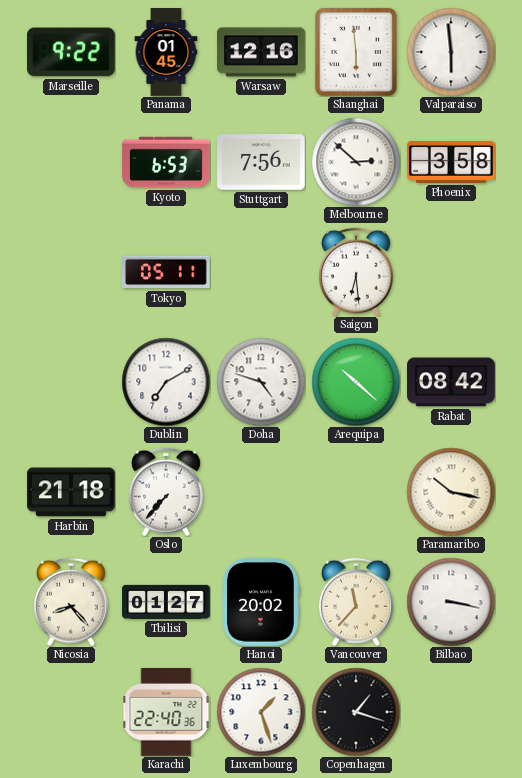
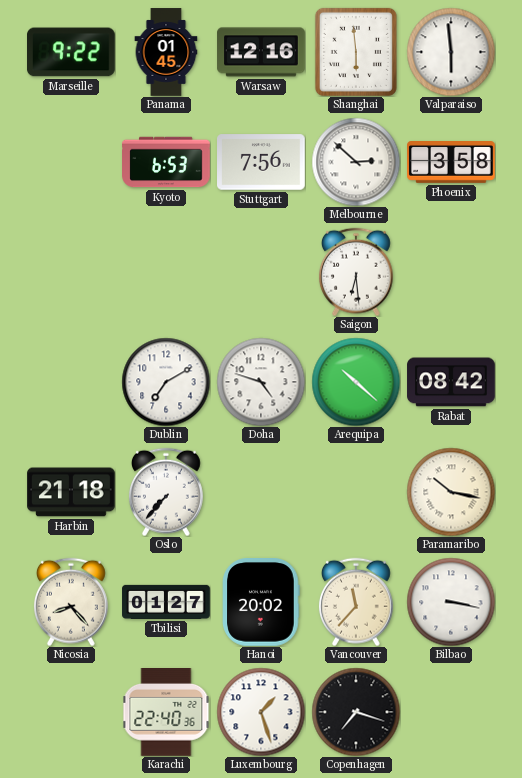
Tokyo: 05:11 -> none
Copenhagen: 1:18 -> 7:18
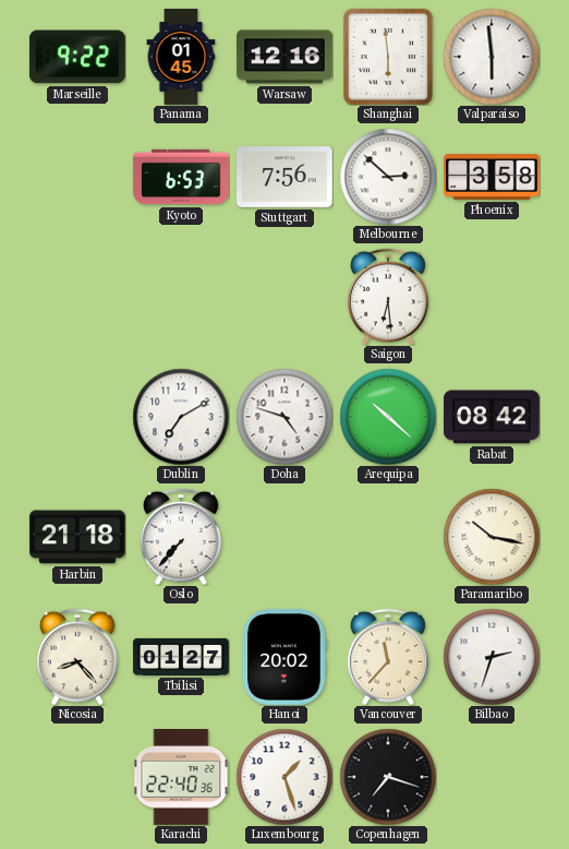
Bilbao: 3:17 -> 2:33
